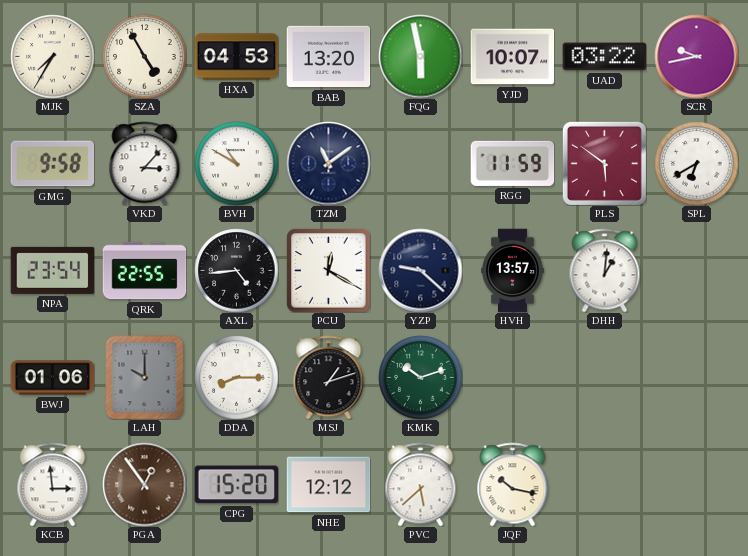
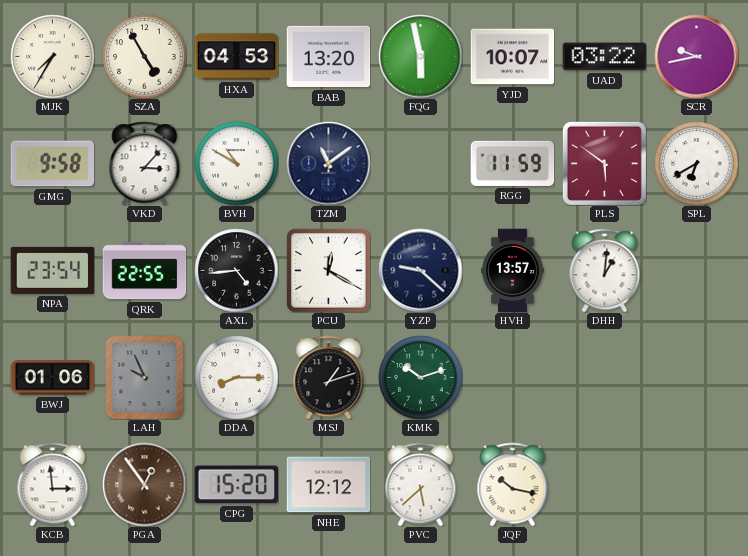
LAH: 10:00 -> 9:56
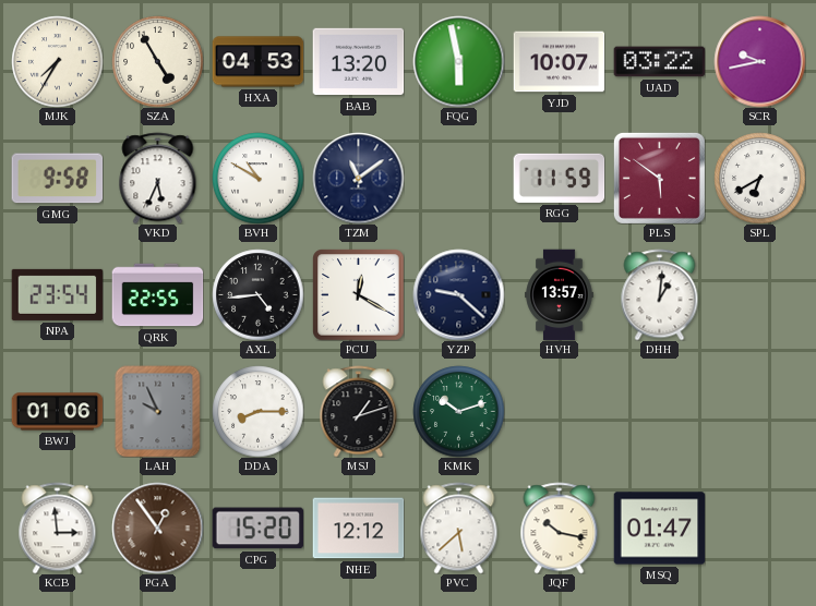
VKD: 3:07 -> 5:34
MSQ: none -> 01:47
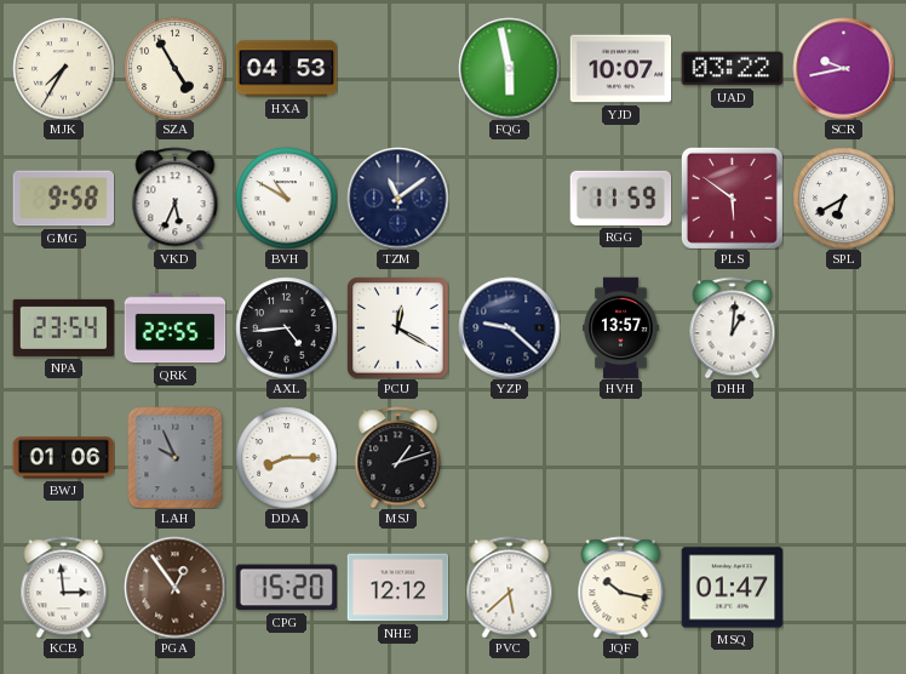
BAB: 13:20 -> none
KMK: 10:12 -> none
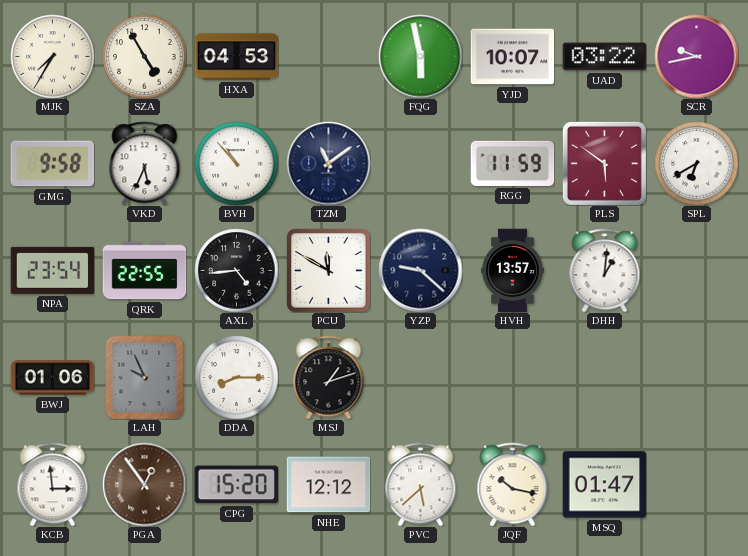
BVH: 10:50 -> 10:53
PCU: 12:20 -> 11:50
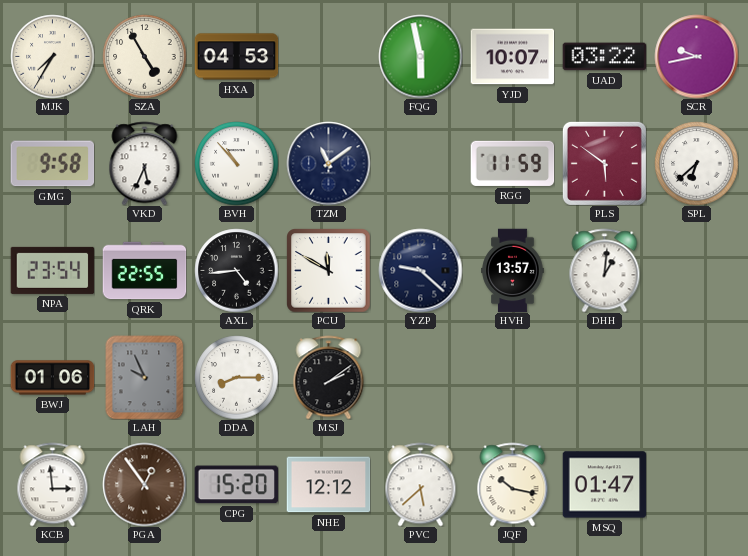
SPL: 6:40 -> 6:38
MSJ: 1:12 -> 2:09
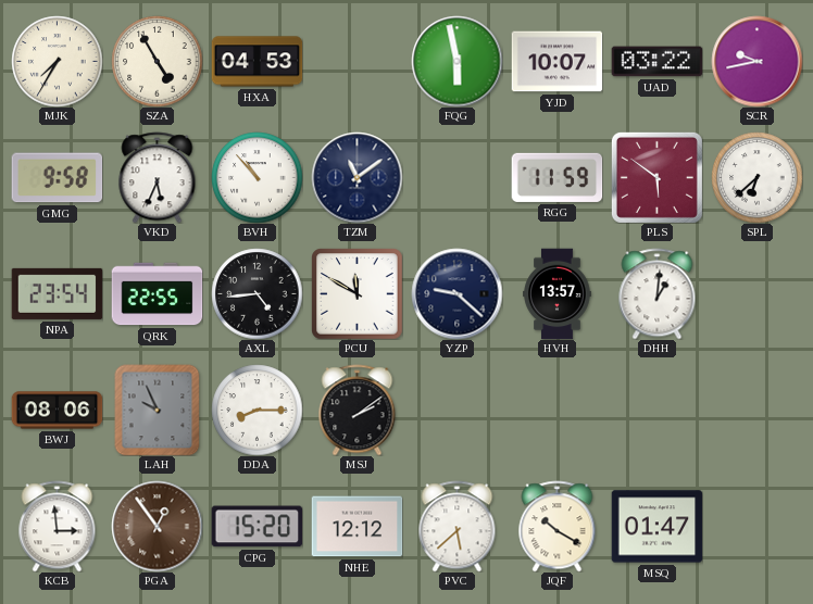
BWJ: 01:06 -> 08:06
JQF: 10:17 -> 10:20
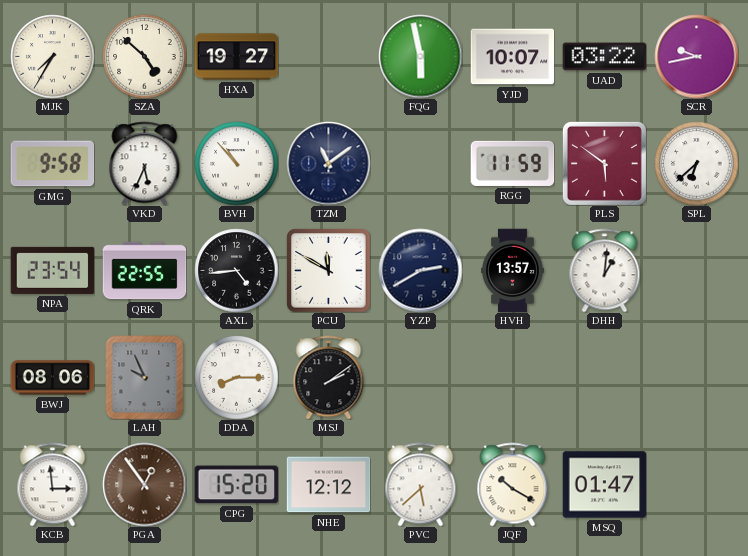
SZA: 4:55 -> 4:52
HXA: 04:53 -> 19:27
YZP: 9:22 -> 2:40
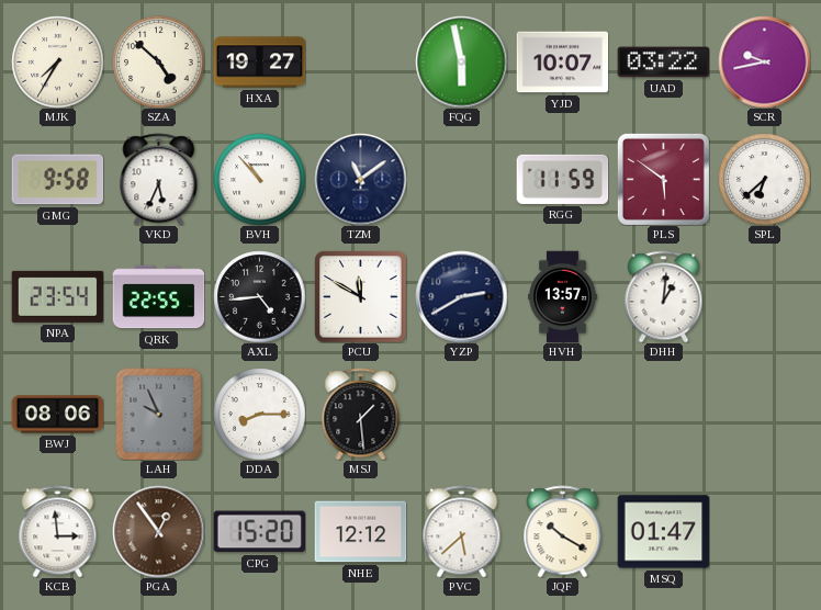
MSJ: 2:09 -> 1:29
